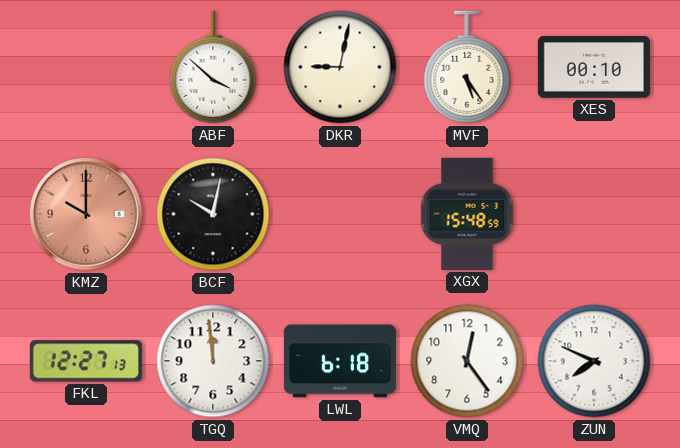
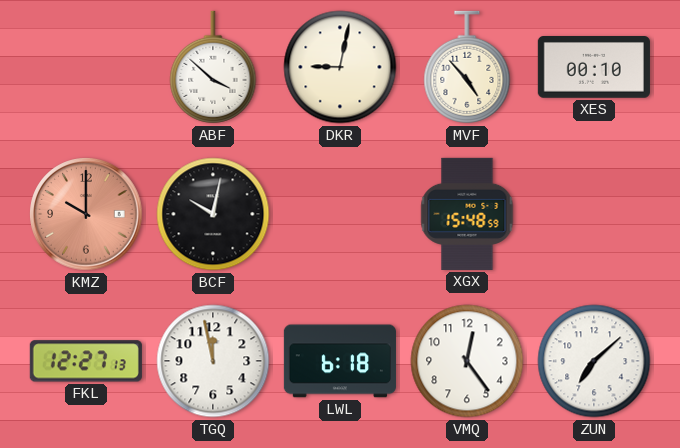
MVF: 5:24 -> 4:53
TGQ: 11:59 -> 11:58
ZUN: 7:49 -> 7:08
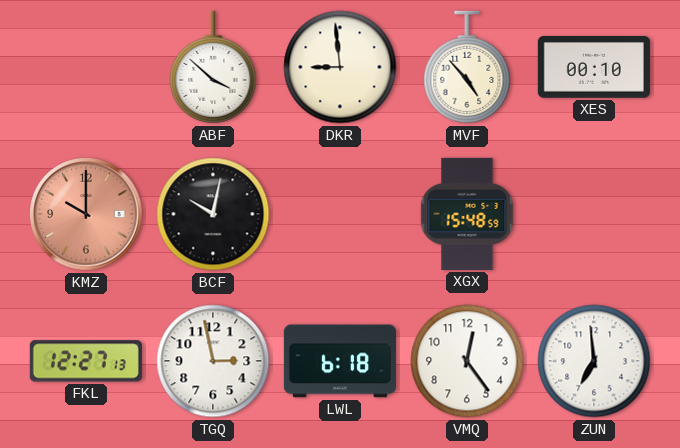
DKR: 9:02 -> 8:59
TGQ: 11:58 -> 2:58
ZUN: 7:08 -> 6:59
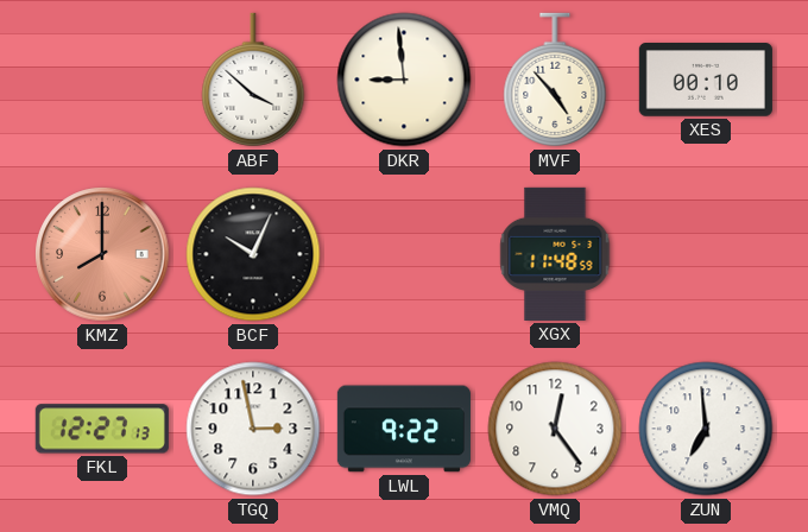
KMZ: 10:00 -> 8:00
BCF: 10:02 -> 10:04
XGX: 15:48 -> 11:48
LWL: 6:18 -> 9:22
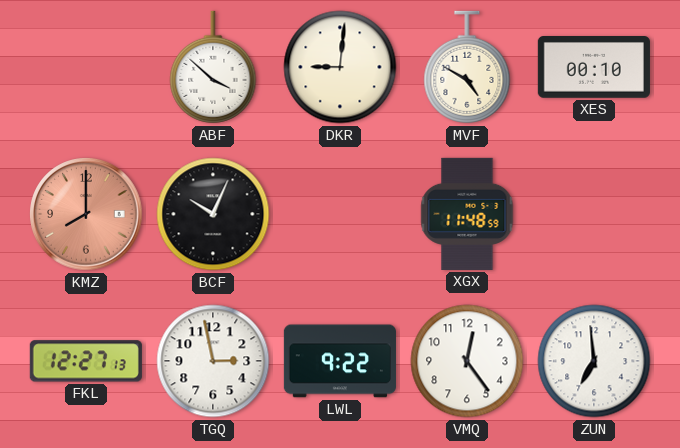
DKR: 8:59 -> 9:01
MVF: 4:53 -> 4:50
